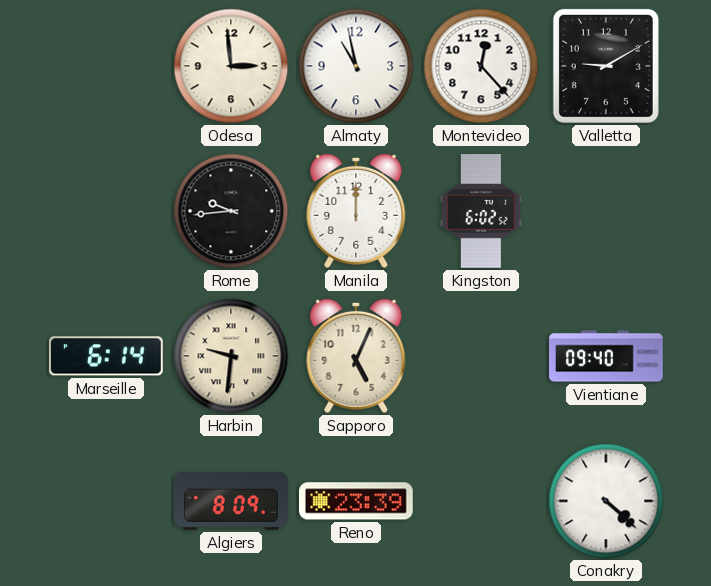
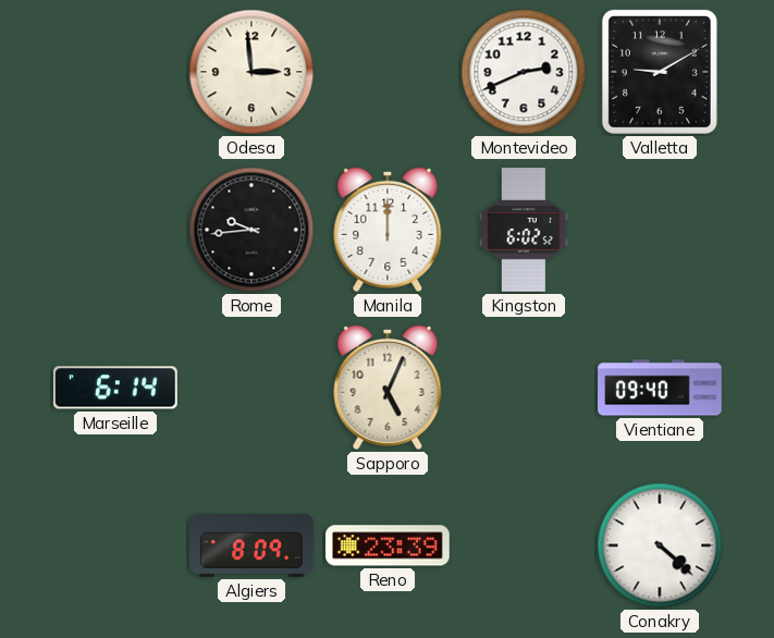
Almaty: 10:58 -> none
Montevideo: 12:23 -> 2:41
Harbin: 9:31 -> none
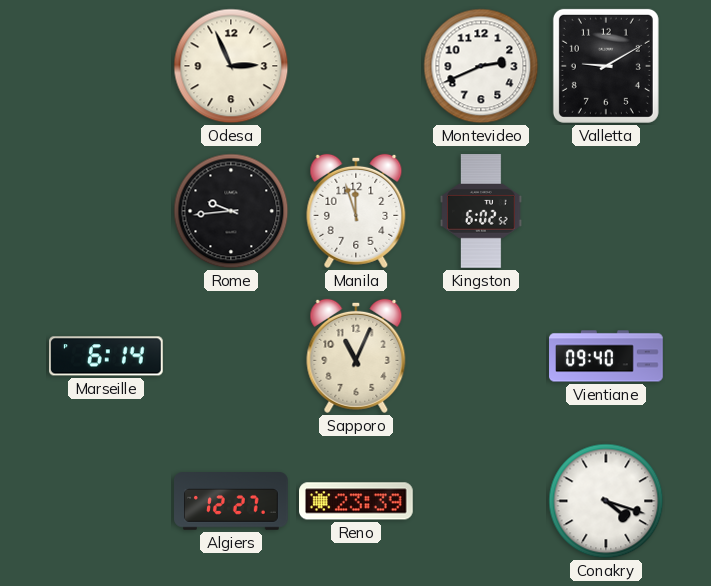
Odesa: 2:59 -> 2:56
Manila: 12:00 -> 11:57
Sapporo: 5:04 -> 11:04
Algiers: 8:09 -> 12:27
Conakry: 4:22 -> 4:18
